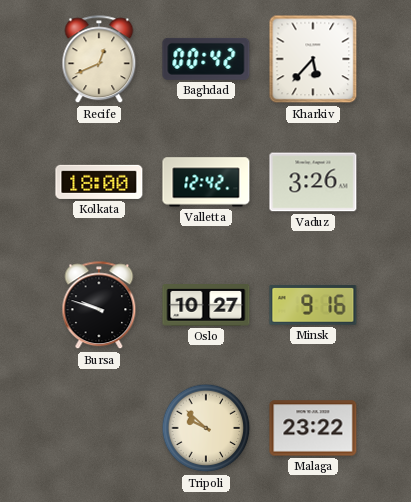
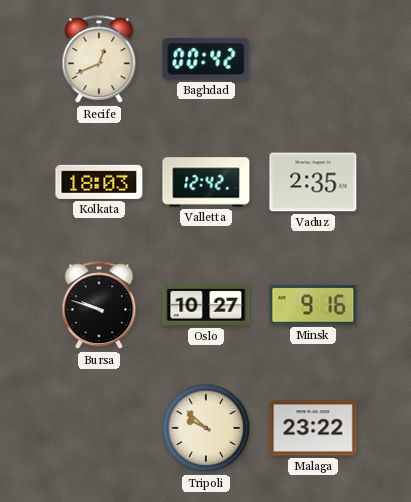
Kharkiv: 5:37 -> none
Kolkata: 18:00 -> 18:03
Vaduz: 3:26 -> 2:35
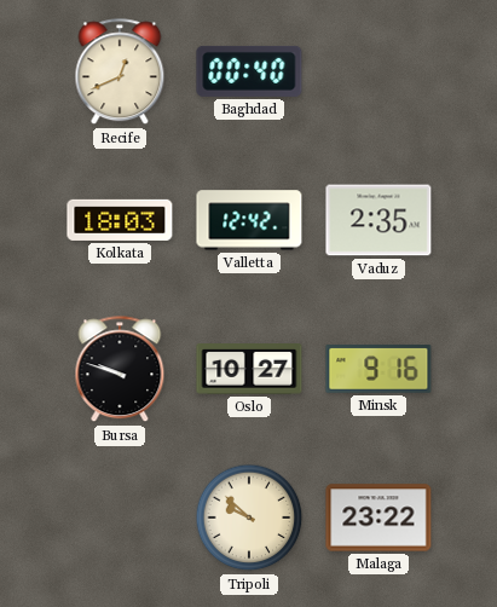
Baghdad: 00:42 -> 00:40
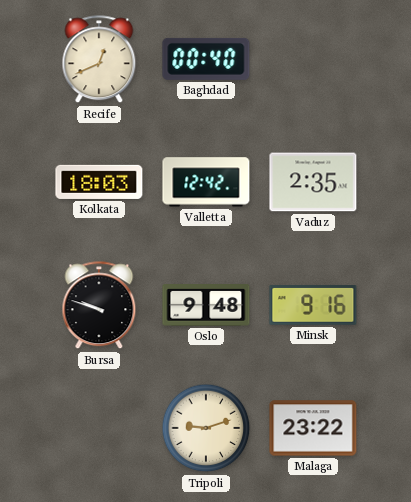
Oslo: 10:27 -> 9:48
Tripoli: 9:52 -> 9:12
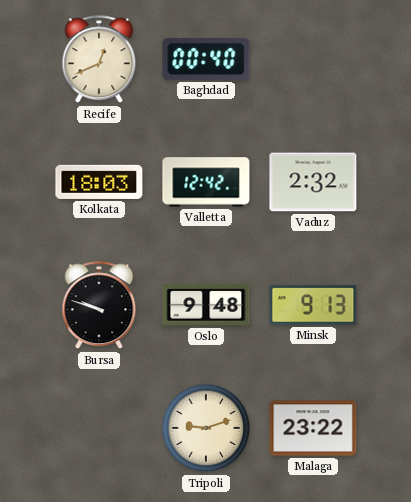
Vaduz: 2:35 -> 2:32
Minsk: 9:16 -> 9:13
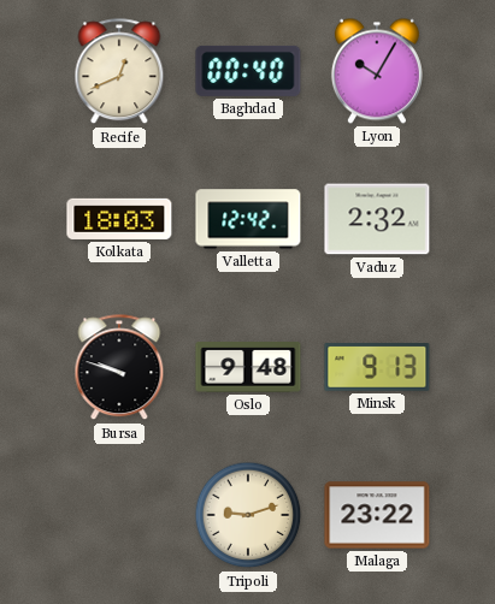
Lyon: none -> 10:05
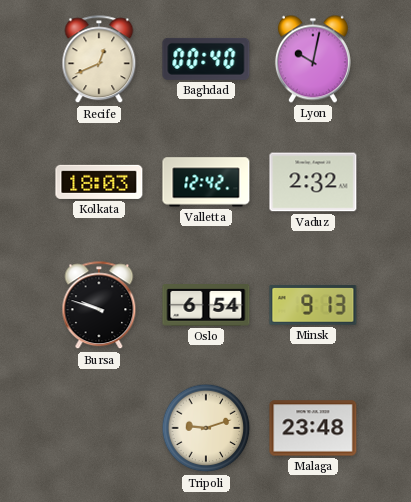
Lyon: 10:05 -> 10:02
Oslo: 9:48 -> 6:54
Malaga: 23:22 -> 23:48
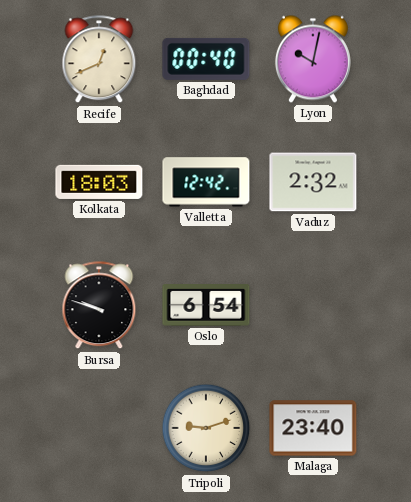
Minsk: 9:13 -> none
Malaga: 23:48 -> 23:40
